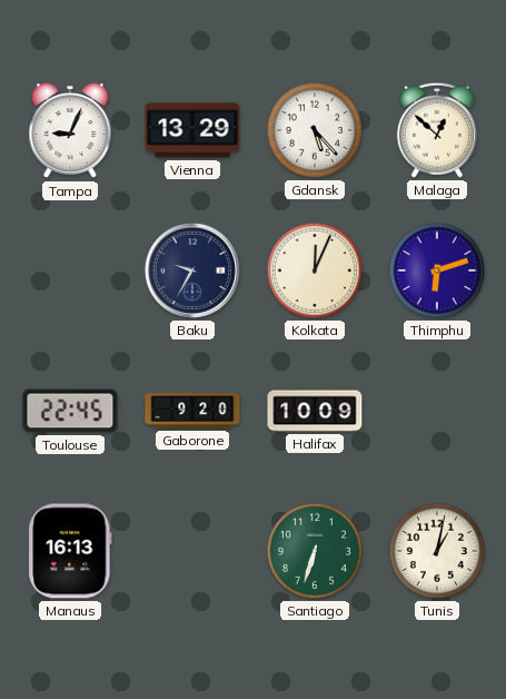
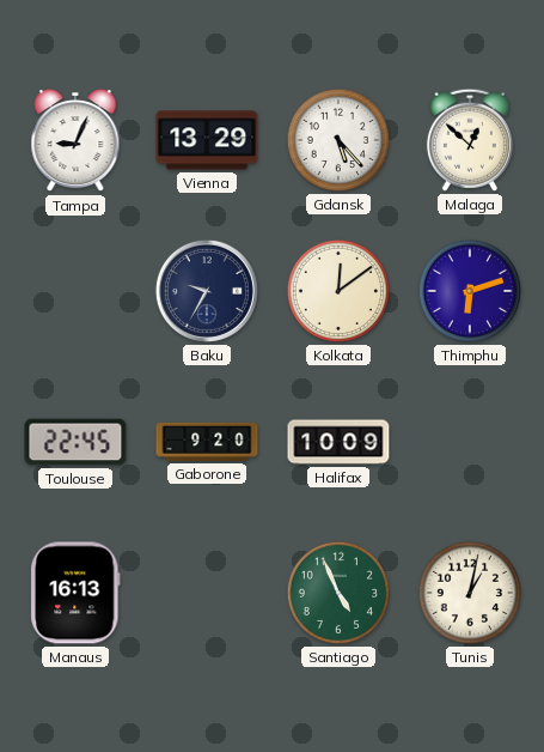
Kolkata: 12:04 -> 12:09
Santiago: 6:33 -> 4:56
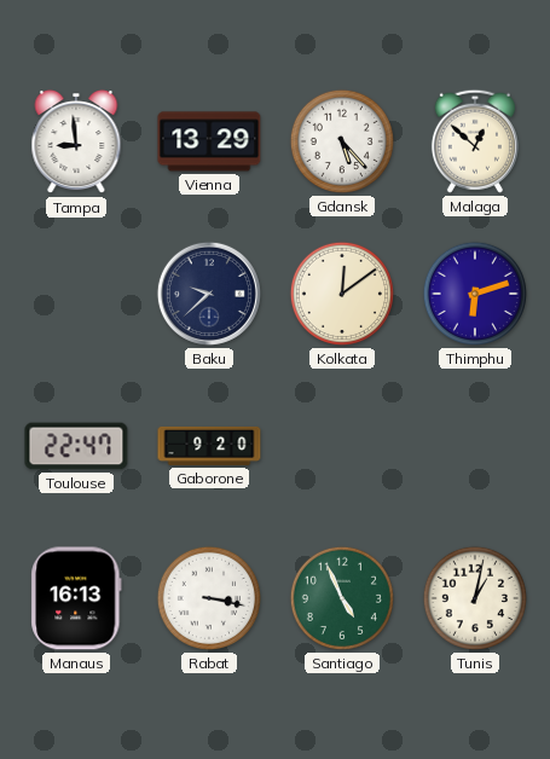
Tampa: 9:04 -> 8:59
Baku: 9:35 -> 9:38
Toulouse: 22:45 -> 22:47
Halifax: 10:09 -> none
Rabat: none -> 3:17
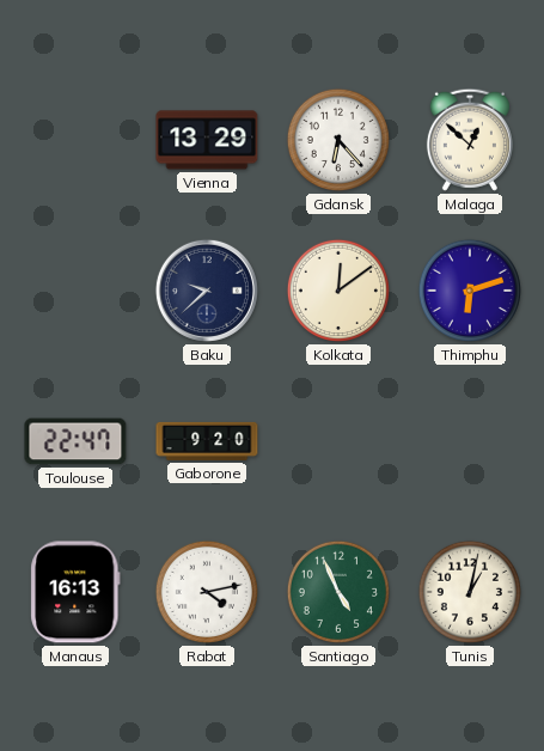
Tampa: 8:59 -> none
Gdansk: 5:23 -> 6:23
Rabat: 3:17 -> 4:13
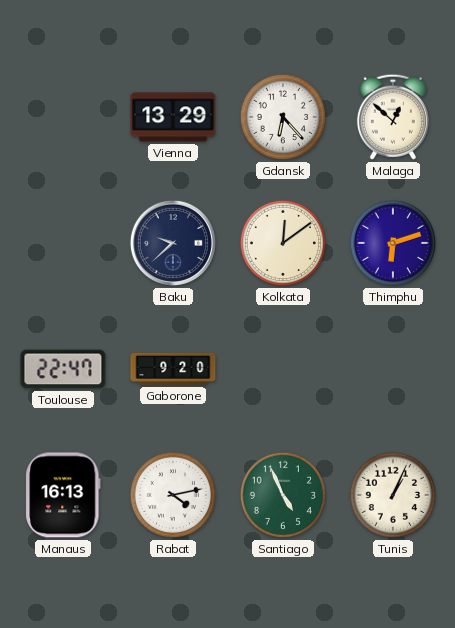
Tunis: 1:02 -> 1:04
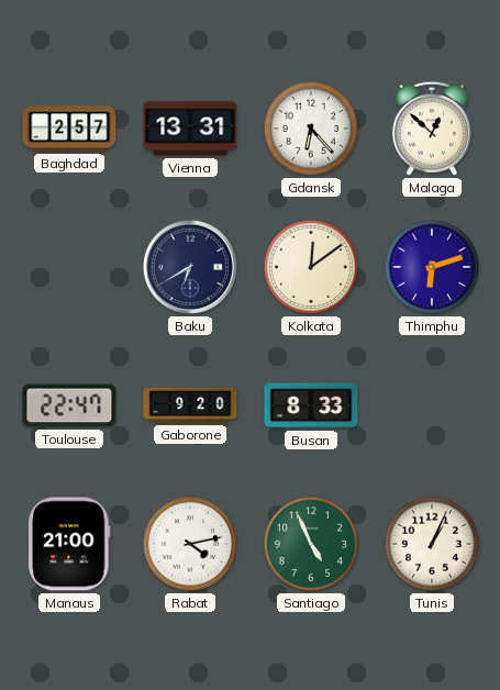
Baghdad: none -> 2:57
Vienna: 13:29 -> 13:31
Baku: 9:38 -> 6:40
Busan: none -> 8:33
Manaus: 16:13 -> 21:00
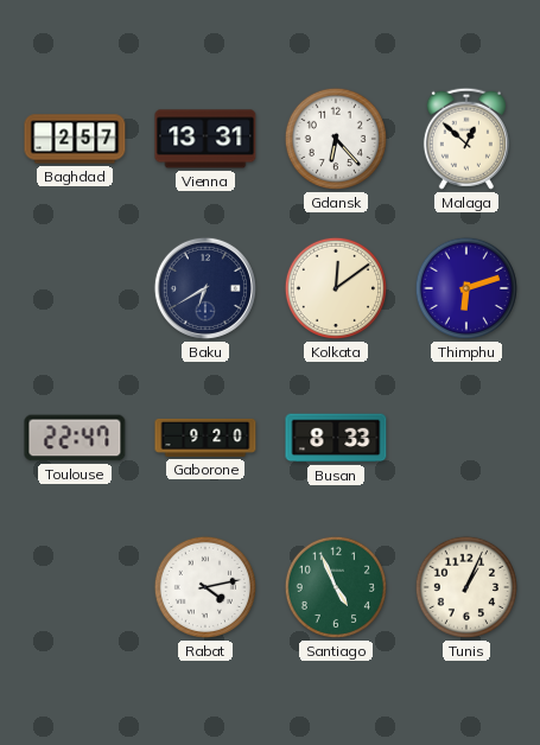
Manaus: 21:00 -> none
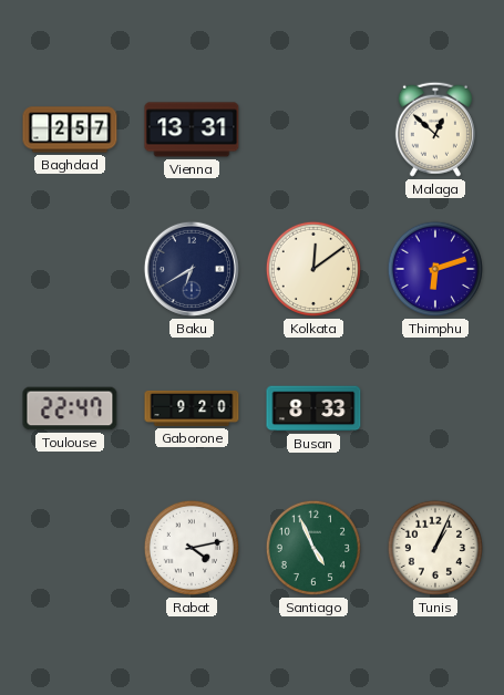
Gdansk: 6:23 -> none
